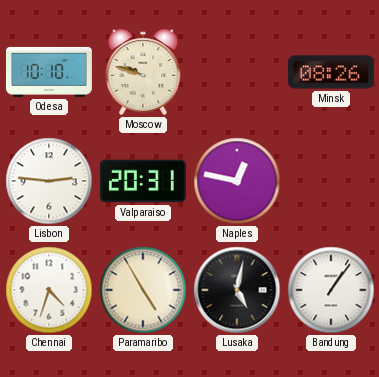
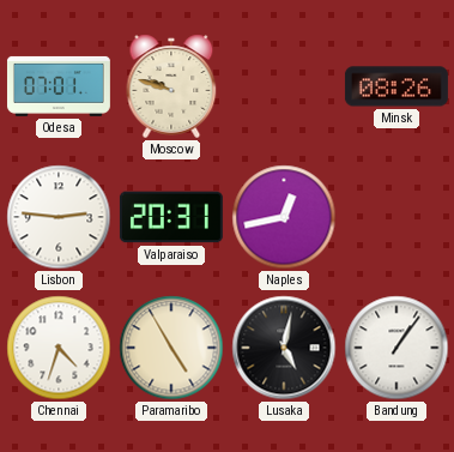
Odesa: 10:10 -> 07:01
Naples: 12:47 -> 12:43
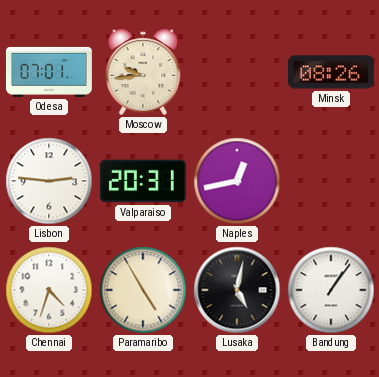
Moscow: 9:48 -> 9:44
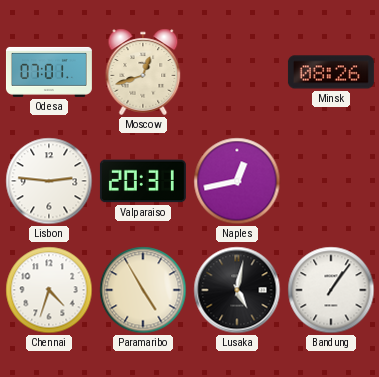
Moscow: 9:44 -> 12:42
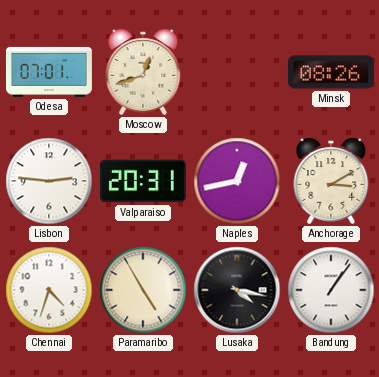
Anchorage: none -> 3:10
Lusaka: 5:02 -> 4:17
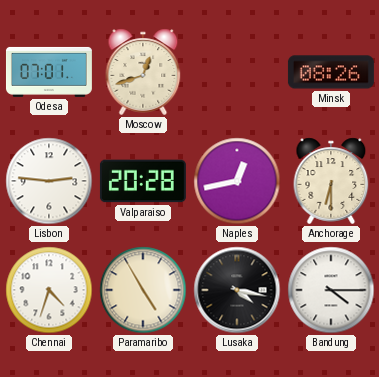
Valparaiso: 20:31 -> 20:28
Anchorage: 3:10 -> 6:30
Bandung: 1:06 -> 4:15
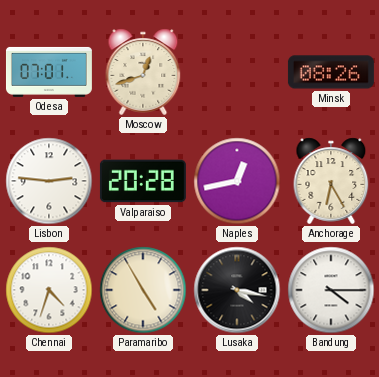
Anchorage: 6:30 -> 6:25
